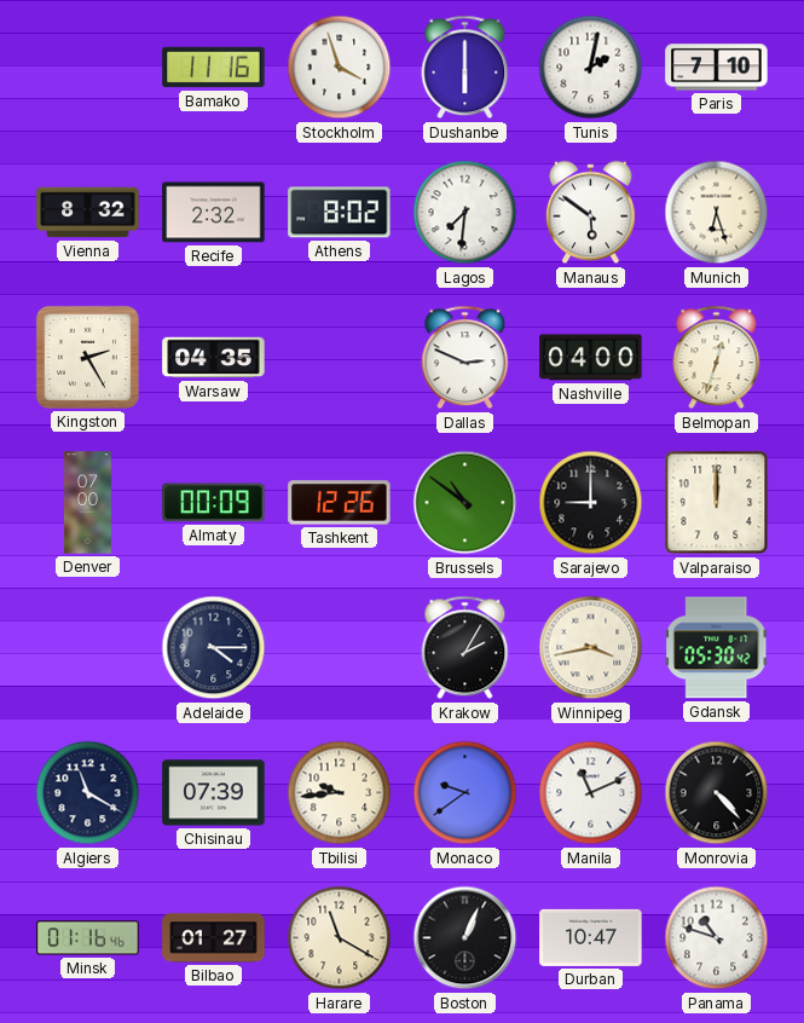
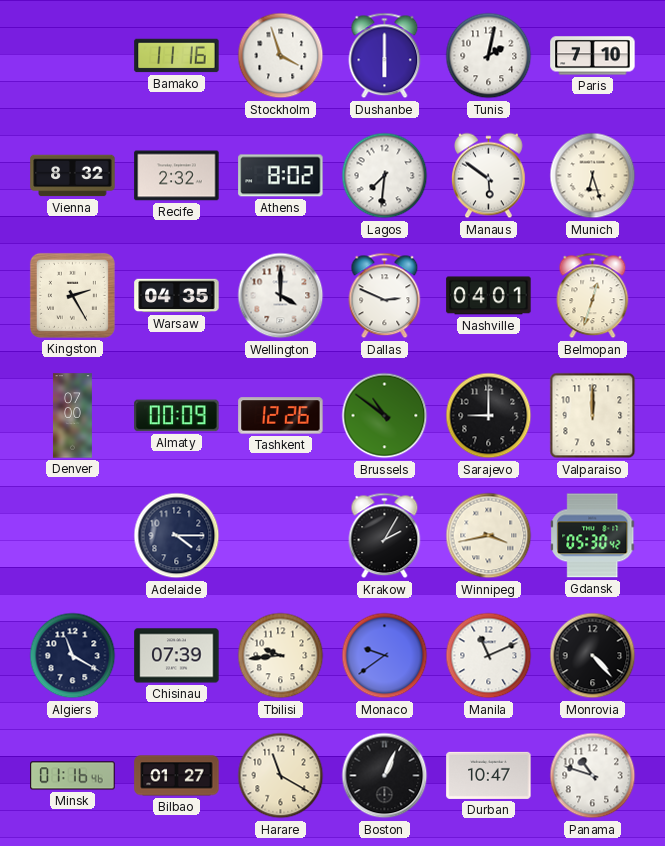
Wellington: none -> 4:00
Nashville: 04:00 -> 04:01
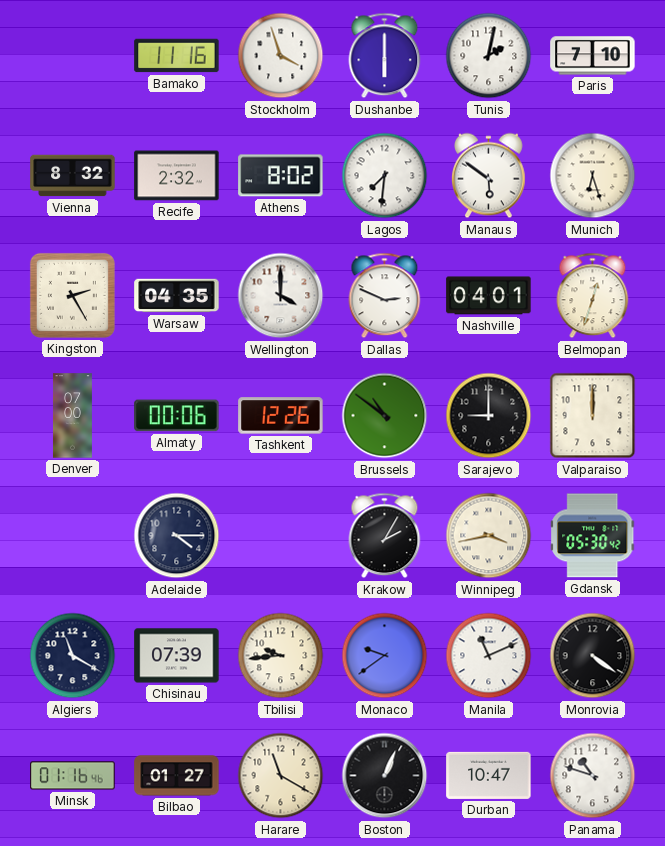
Almaty: 00:09 -> 00:06
Monrovia: 4:23 -> 4:21
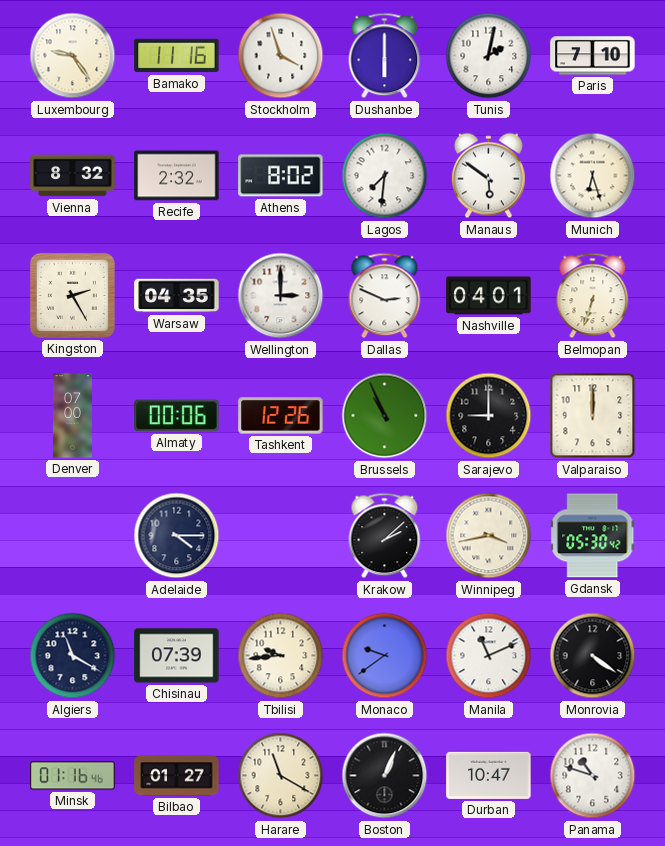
Luxembourg: none -> 9:24
Wellington: 4:00 -> 3:00
Belmopan: 12:33 -> 6:33
Brussels: 10:51 -> 10:56
Krakow: 2:05 -> 2:08
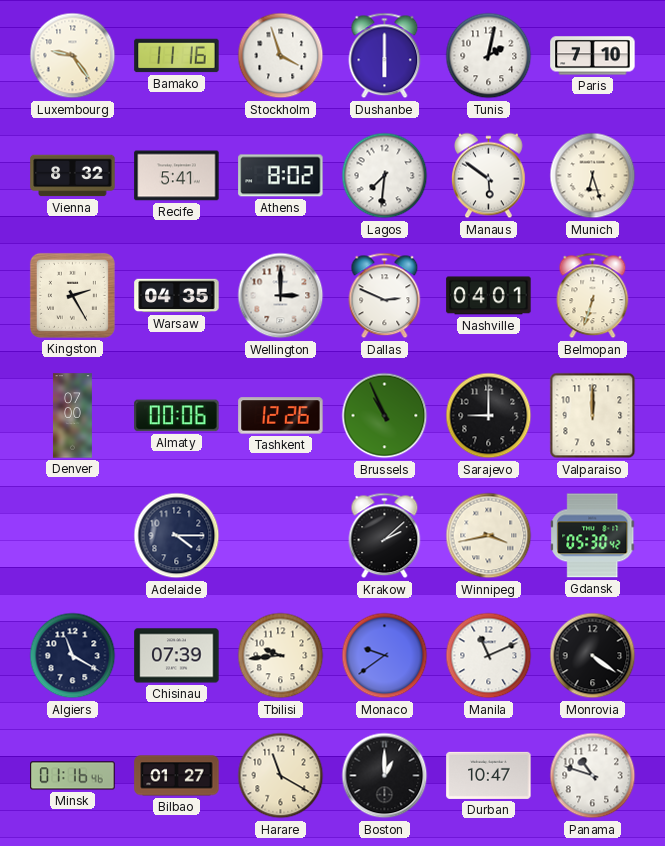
Recife: 2:32 -> 5:41
Boston: 1:04 -> 1:00
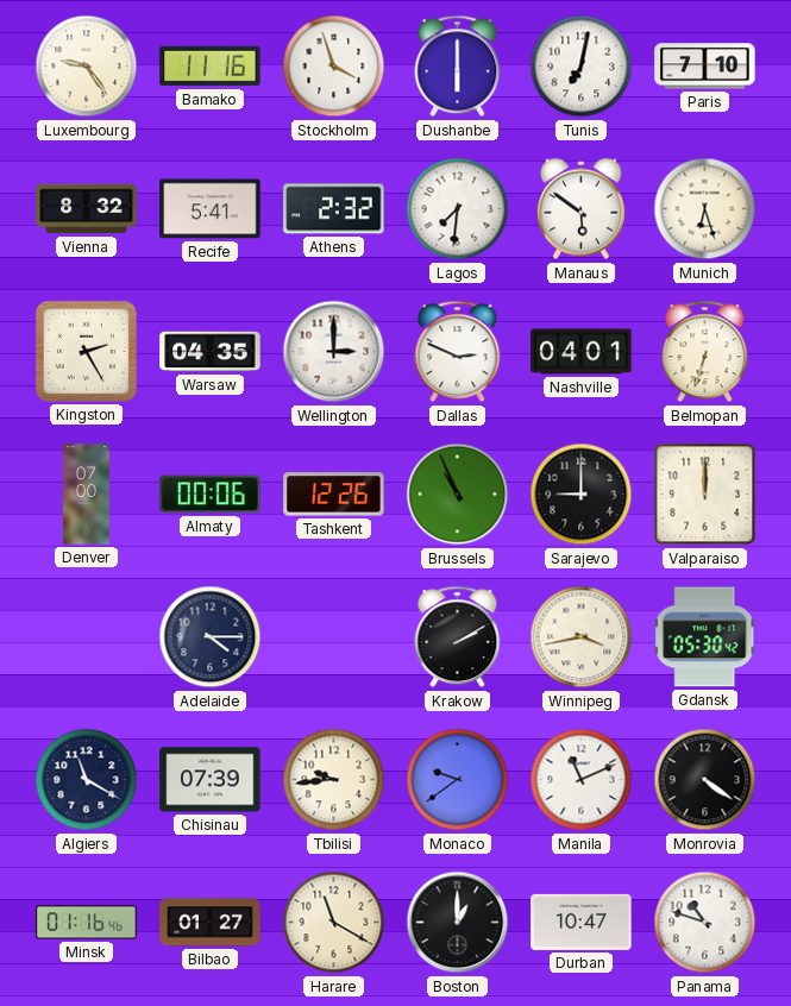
Tunis: 2:02 -> 7:02
Athens: 8:02 -> 2:32
Krakow: 2:08 -> 2:10
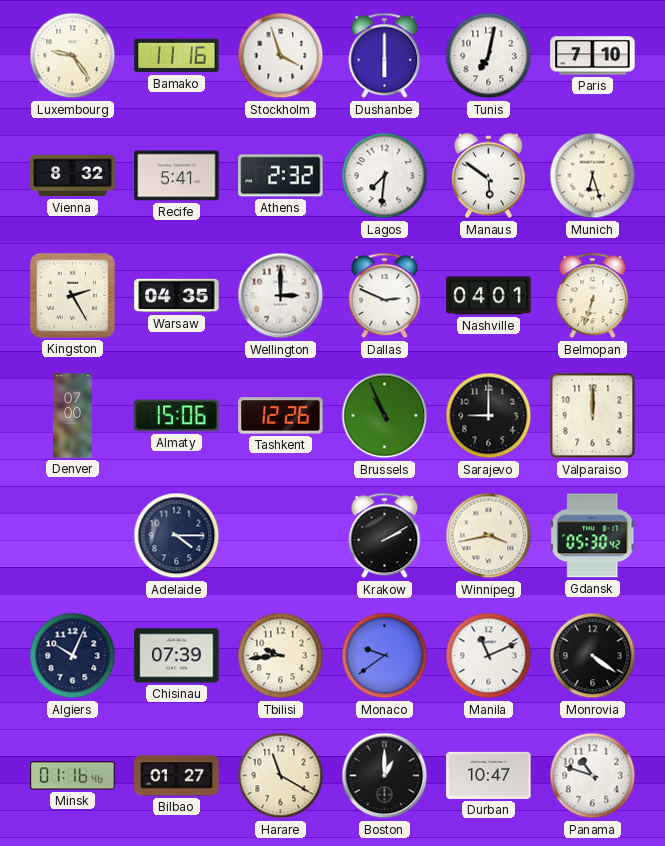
Almaty: 00:06 -> 15:06
Algiers: 11:20 -> 10:04
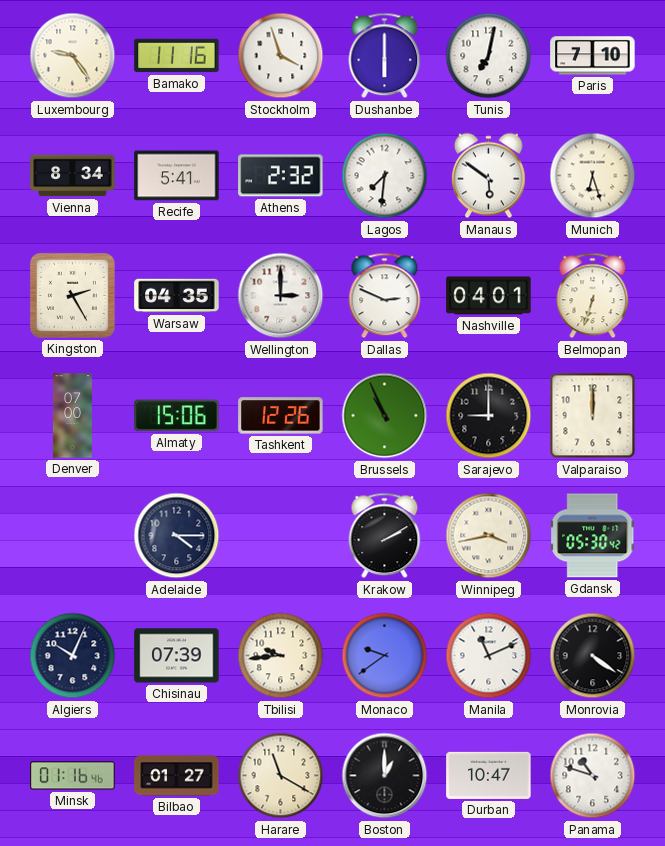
Vienna: 8:32 -> 8:34
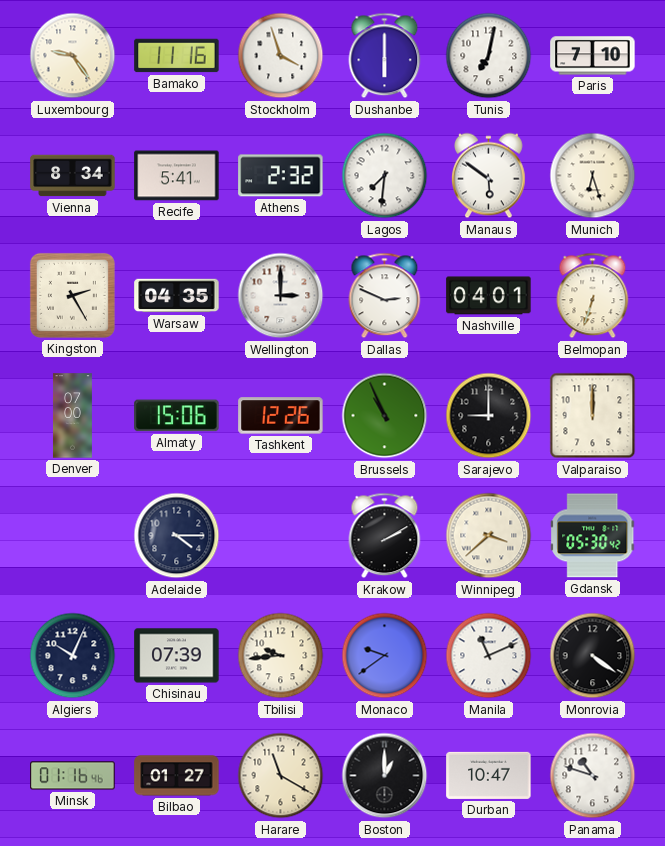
Winnipeg: 3:43 -> 3:38
